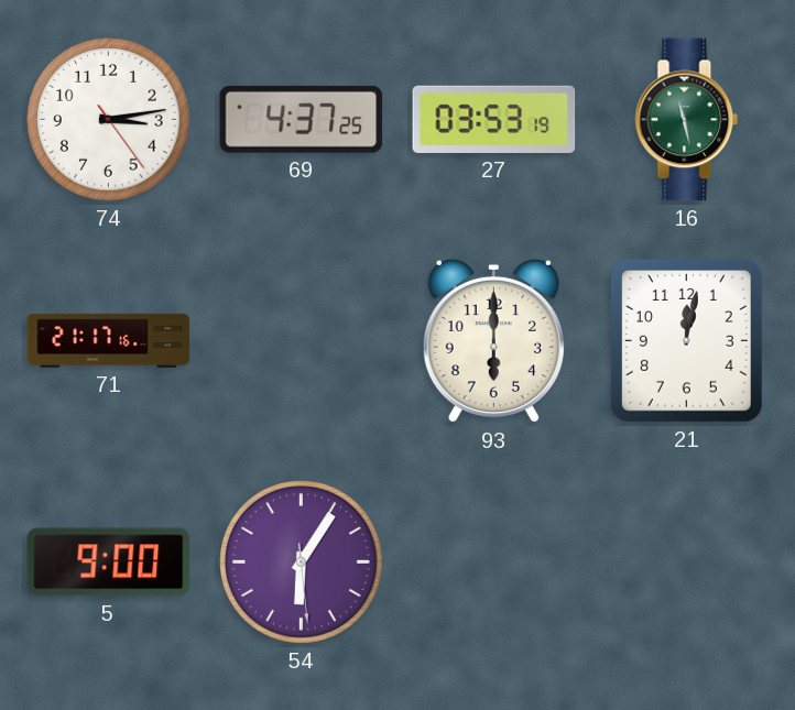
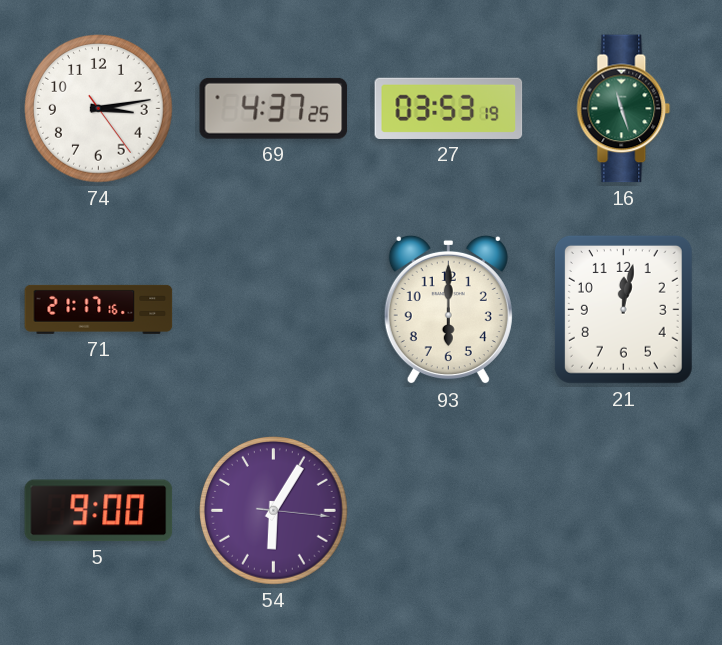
16: 11:28 -> 11:27
54: 6:05:29 -> 6:05:16
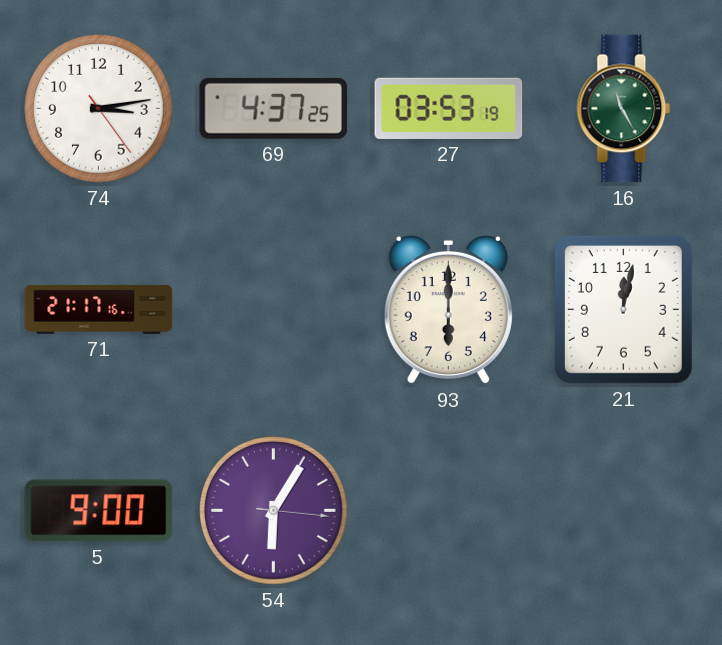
16: 11:27 -> 11:25
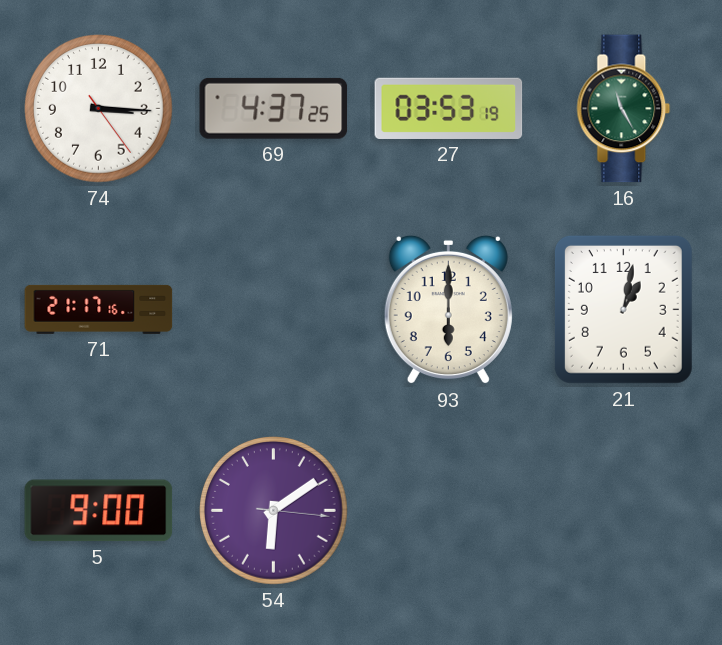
74: 3:13 -> 3:15
21: 12:02 -> 1:02
54: 6:05 -> 6:09
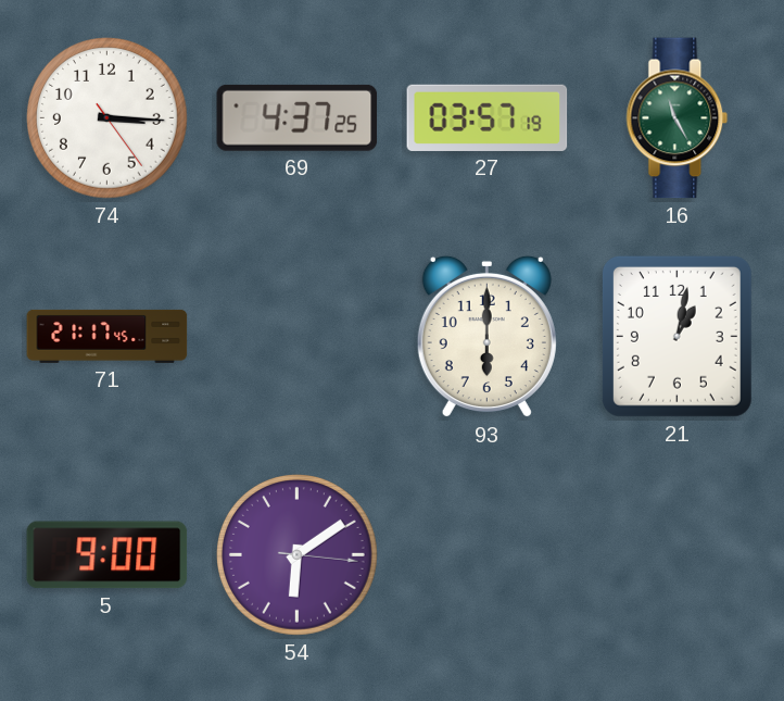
27: 03:53 -> 03:57
71: 21:17:16 -> 21:17:45
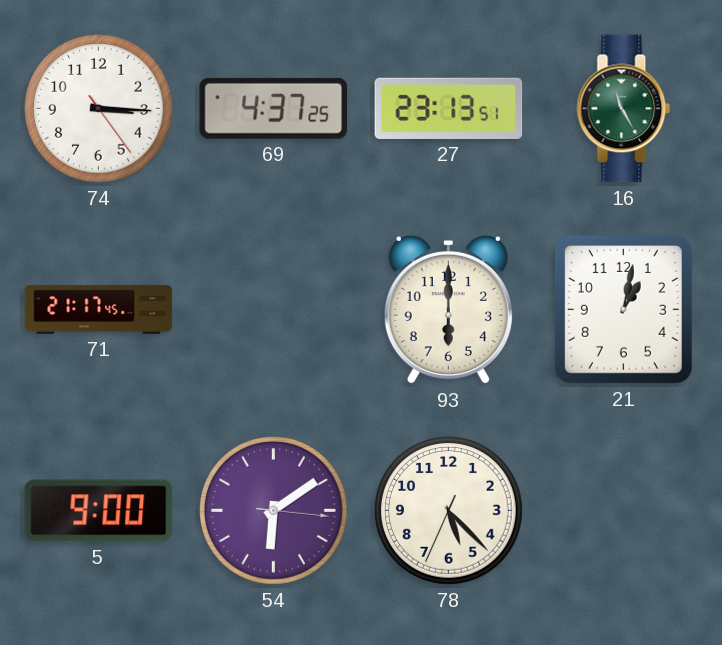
27: 03:57 -> 23:13
78: none -> 5:22
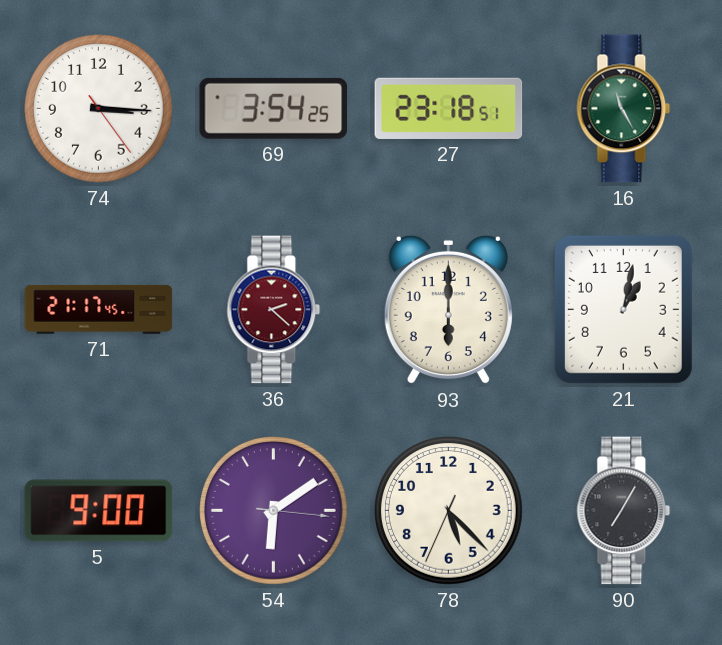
69: 4:37 -> 3:54
27: 23:13 -> 23:18
36: none -> 2:22
90: none -> 7:05
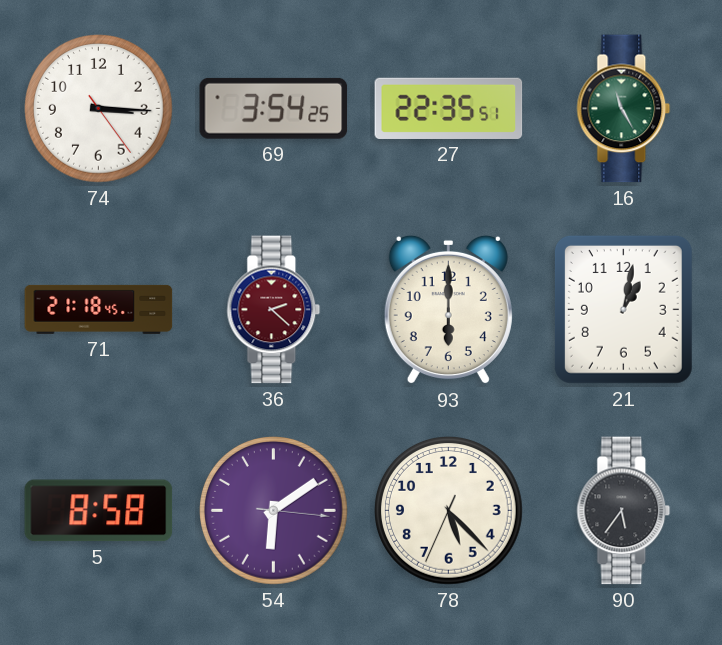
27: 23:18 -> 22:35
71: 21:17 -> 21:18
5: 9:00 -> 8:58
90: 7:05 -> 5:36
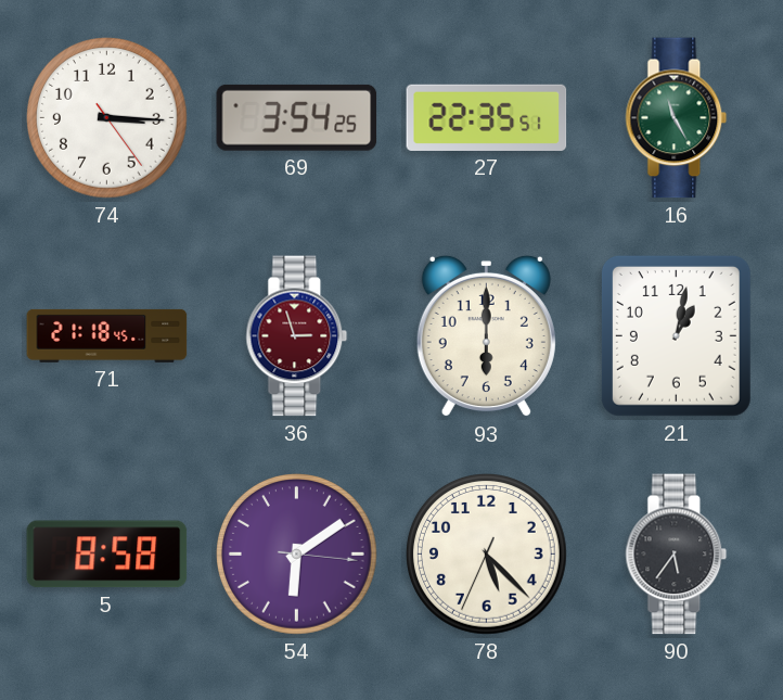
36: 2:22 -> 2:57
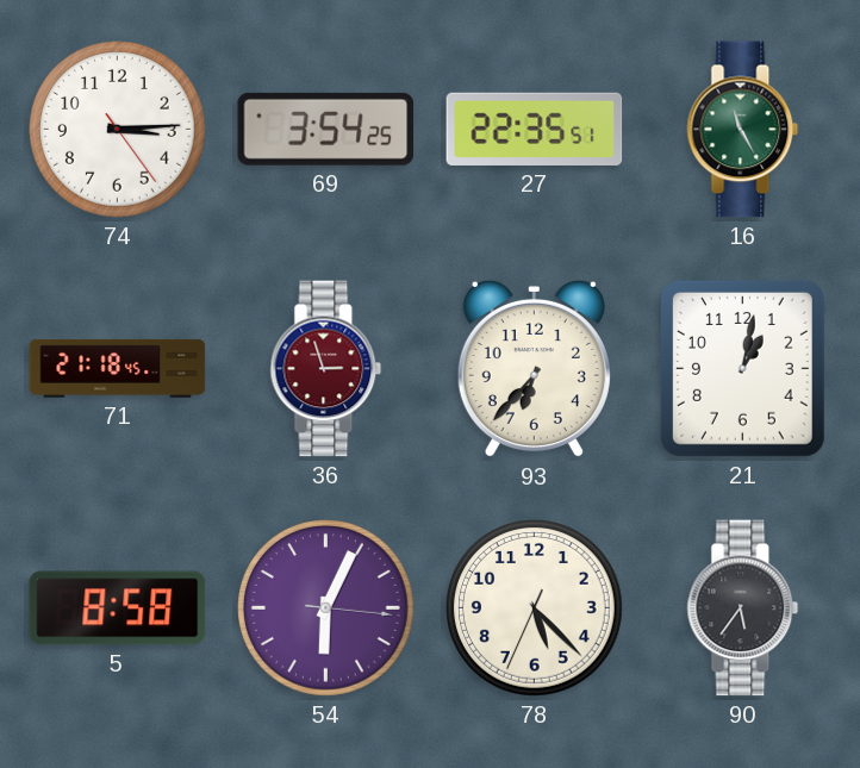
74: 3:15 -> 3:14
93: 6:00 -> 6:37
54: 6:09 -> 6:04
